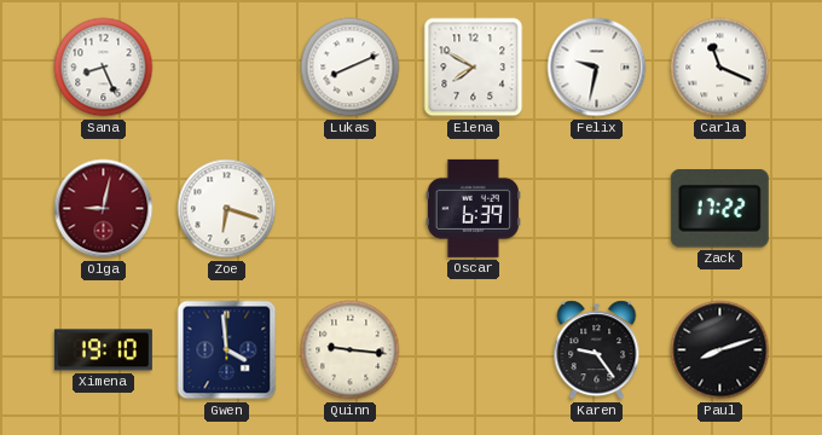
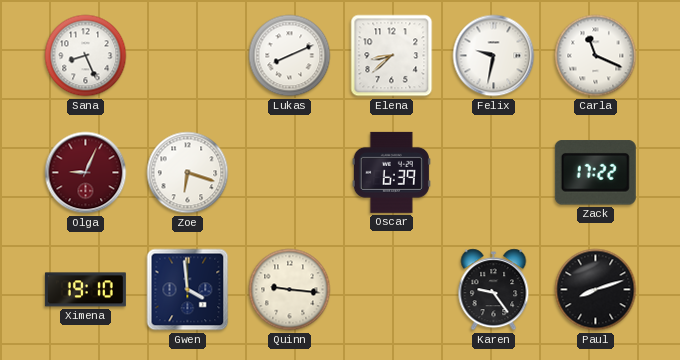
Elena: 7:50 -> 8:38
Olga: 9:02 -> 9:04
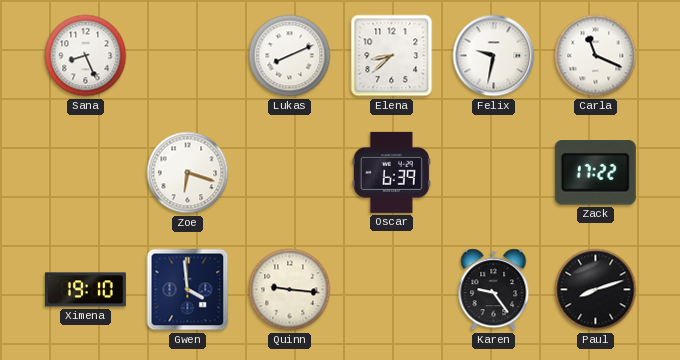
Olga: 9:04 -> none
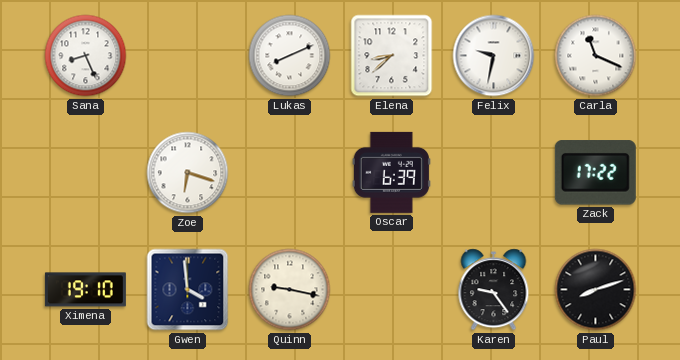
Quinn: 9:16 -> 9:17
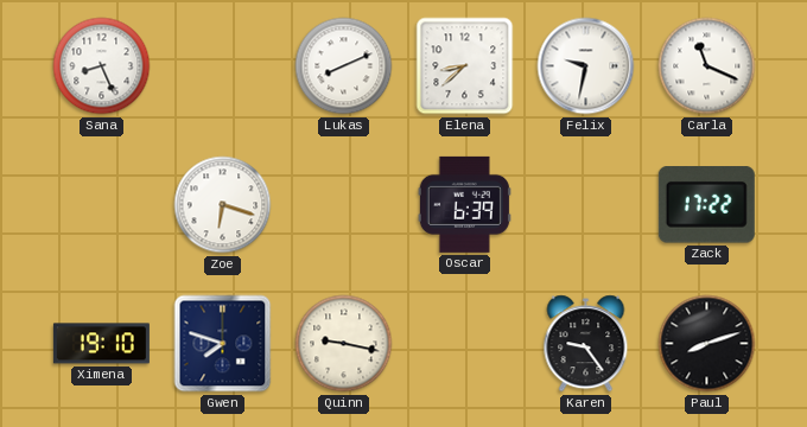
Gwen: 3:59 -> 7:48
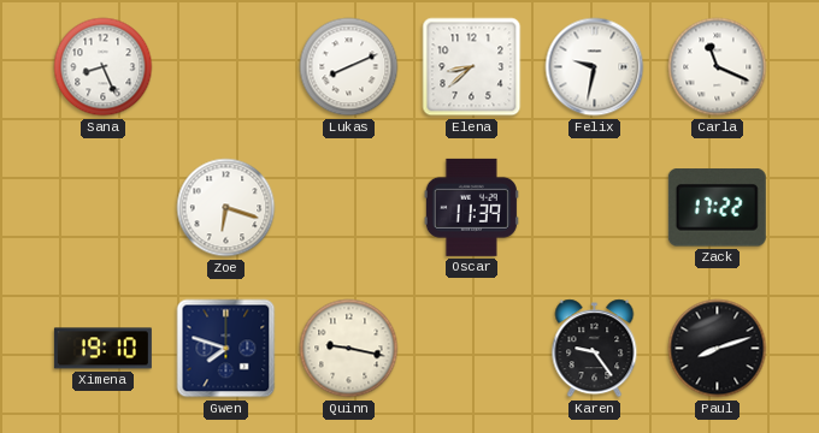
Oscar: 6:39 -> 11:39
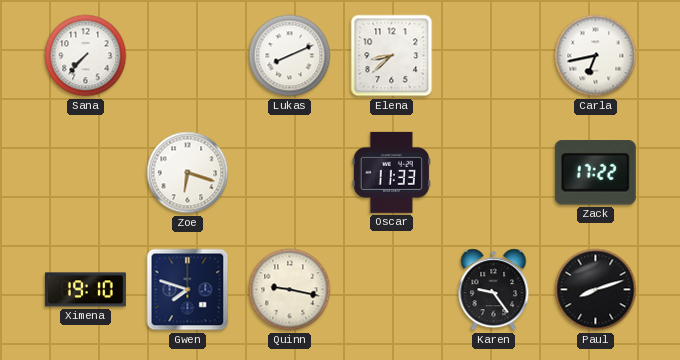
Sana: 8:26 -> 7:37
Felix: 9:32 -> none
Carla: 11:19 -> 6:43
Oscar: 11:39 -> 11:33
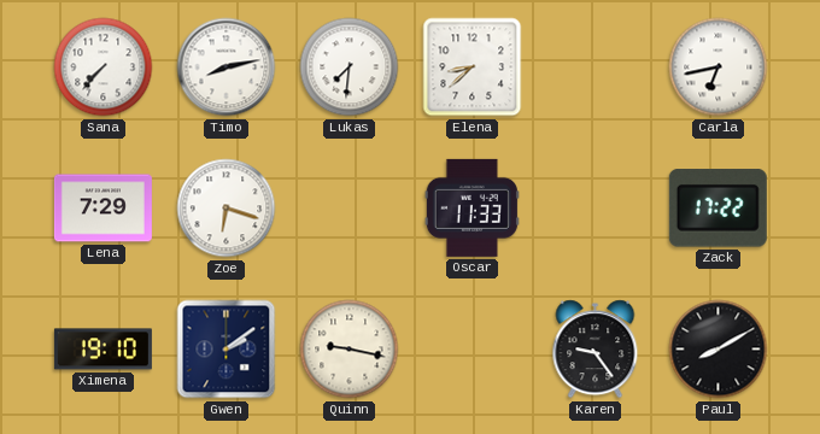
Timo: none -> 8:13
Lukas: 8:11 -> 7:31
Lena: none -> 7:29
Gwen: 7:48 -> 2:09
Paul: 8:12 -> 8:10
